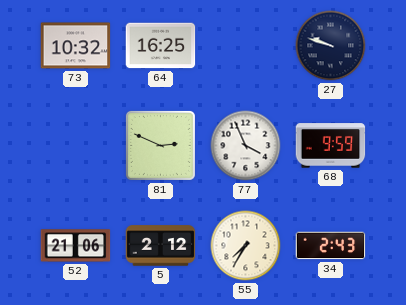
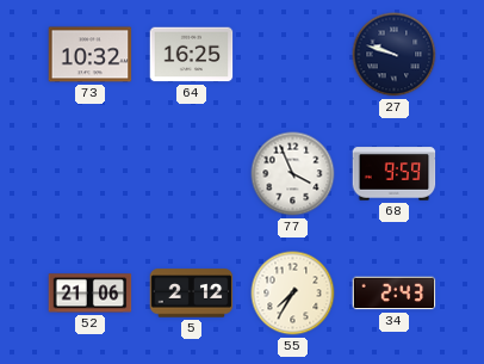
81: 2:49 -> none
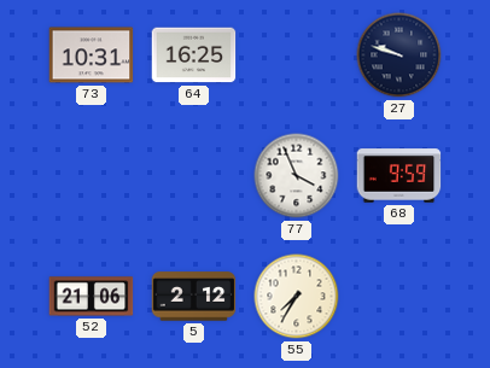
73: 10:32 -> 10:31
34: 2:43 -> none
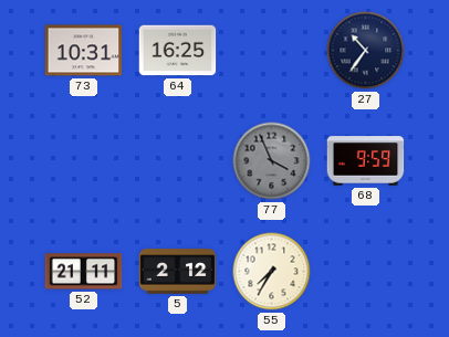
27: 9:48 -> 10:36
77 dial: white -> grey
52: 21:06 -> 21:11
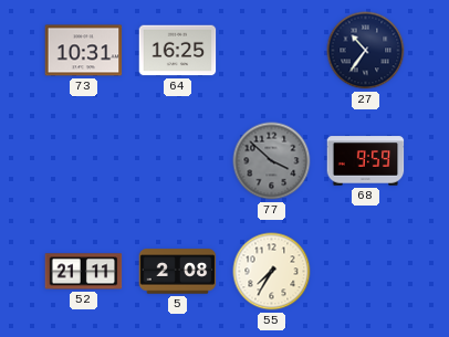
77: 3:56 -> 3:52
5: 2:12 -> 2:08
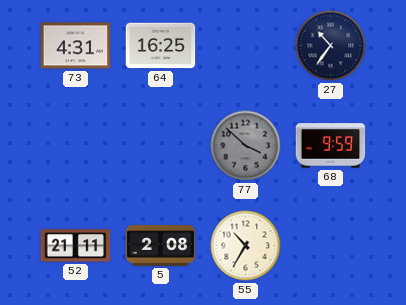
73: 10:31 -> 4:31
55: 7:35 -> 10:35
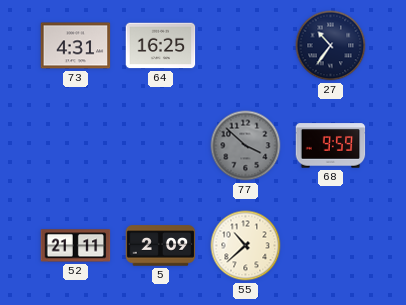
5: 2:08 -> 2:09
55: 10:35 -> 10:38
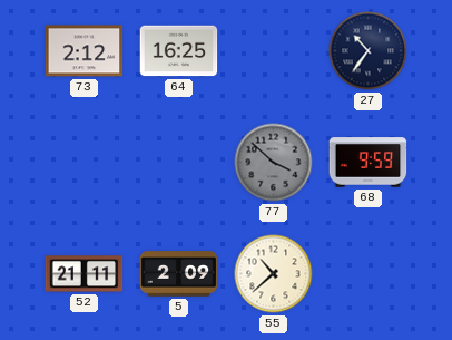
73: 4:31 -> 2:12
